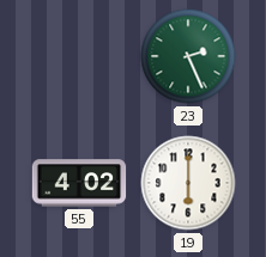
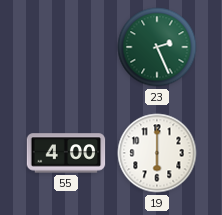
55: 4:02 -> 4:00
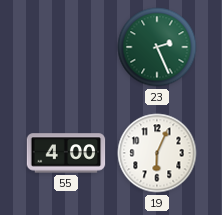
19: 6:00 -> 6:04
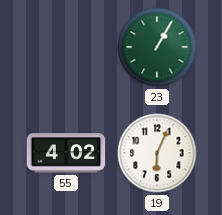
23: 2:26 -> 1:05
55: 4:00 -> 4:02
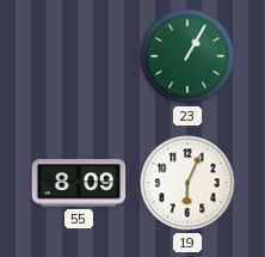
55: 4:02 -> 8:09
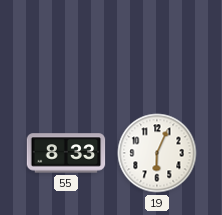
23: 1:05 -> none
55: 8:09 -> 8:33
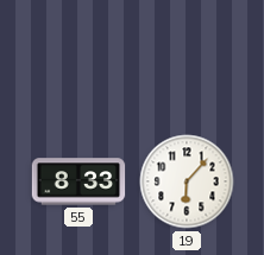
19: 6:04 -> 6:07
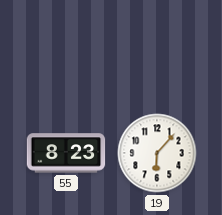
55: 8:33 -> 8:23
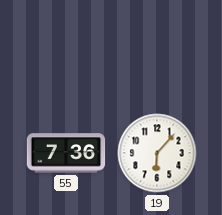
55: 8:23 -> 7:36
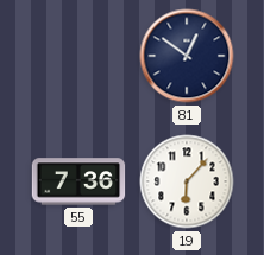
81: none -> 12:51
